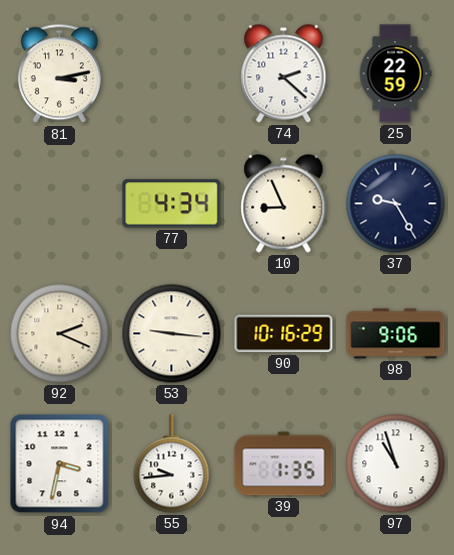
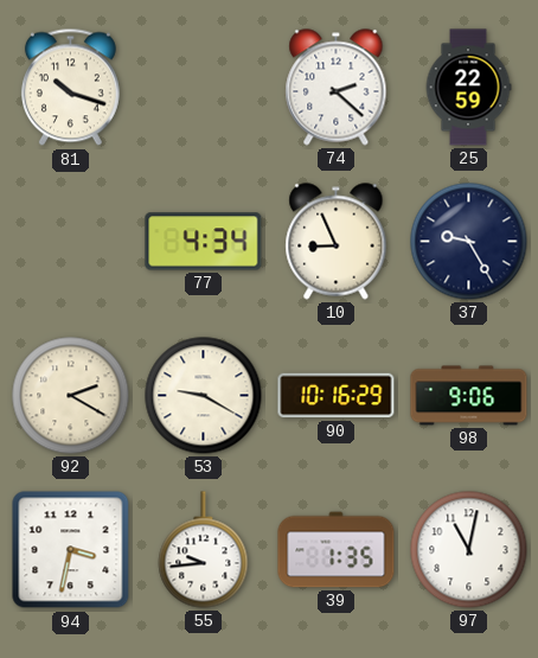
81: 3:13 -> 10:18
92: 2:19 -> 2:20
53: 9:16 -> 9:20
97: 10:57 -> 11:02
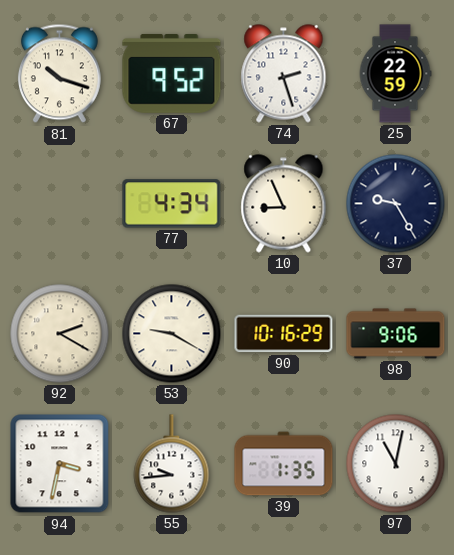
67: none -> 9:52
74: 2:22 -> 2:27
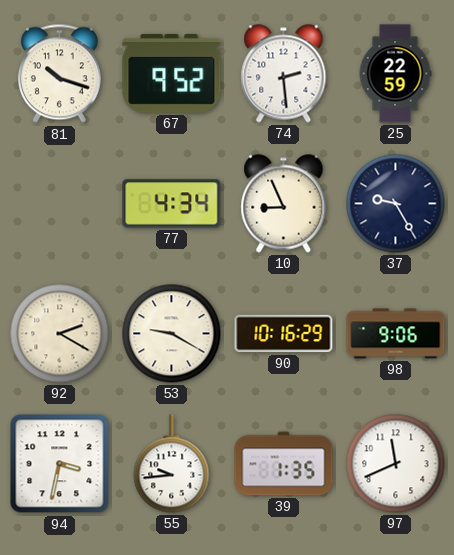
74: 2:27 -> 2:29
97: 11:02 -> 11:41
